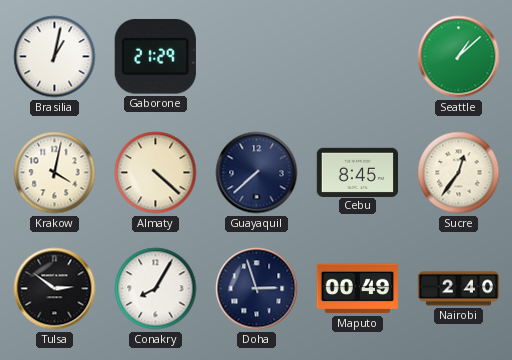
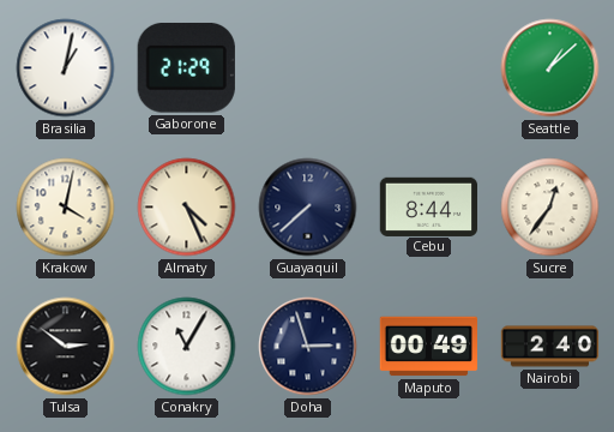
Almaty: 4:22 -> 4:26
Cebu: 8:45 -> 8:44
Conakry: 8:05 -> 11:05
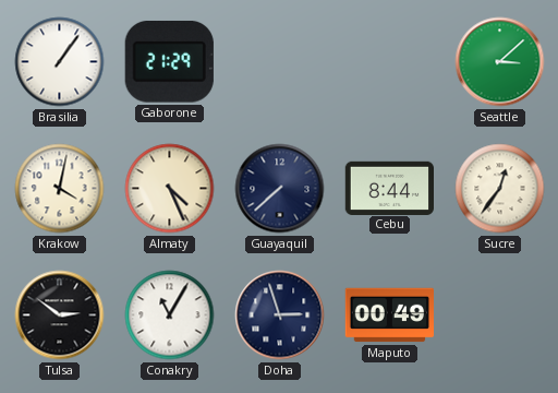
Brasilia: 1:02 -> 1:06
Seattle: 1:08 -> 3:08
Nairobi: 2:40 -> none
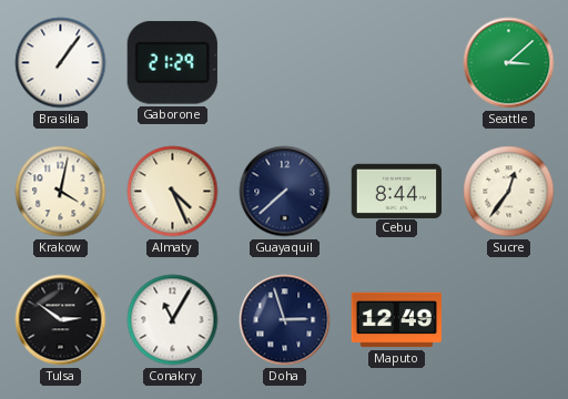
Maputo: 00:49 -> 12:49
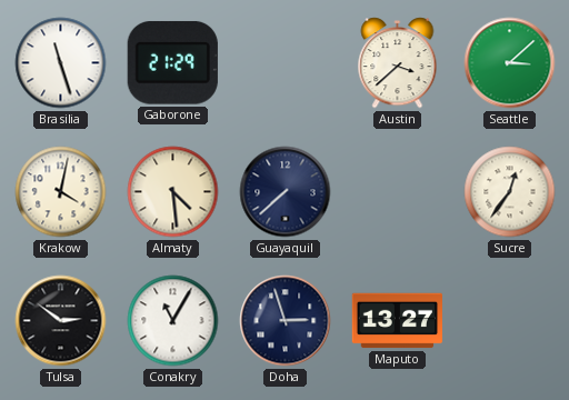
Brasilia: 1:06 -> 11:27
Austin: none -> 3:38
Almaty: 4:26 -> 4:29
Cebu: 8:44 -> none
Maputo: 12:49 -> 13:27
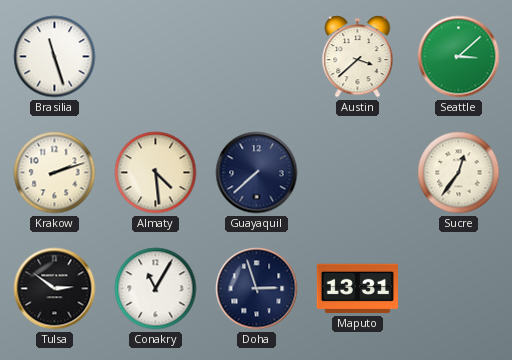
Gaborone: 21:29 -> none
Krakow: 4:02 -> 2:12
Maputo: 13:27 -> 13:31
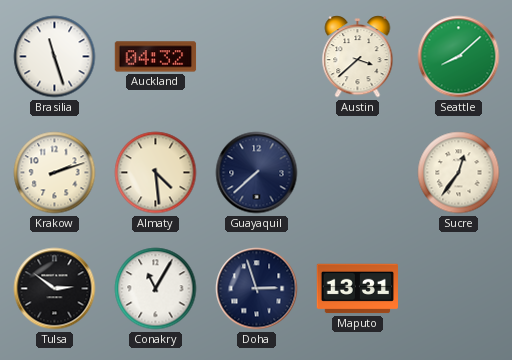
Auckland: none -> 04:32
Seattle: 3:08 -> 8:08
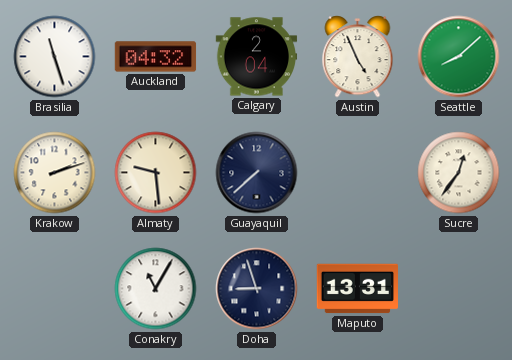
Calgary: none -> 2:04
Austin: 3:38 -> 4:56
Almaty: 4:29 -> 9:29
Tulsa: 2:51 -> none
Doha: 2:57 -> 8:57
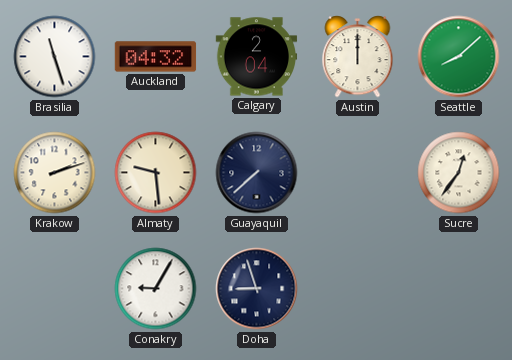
Austin: 4:56 -> 12:00
Conakry: 11:05 -> 9:05
Maputo: 13:31 -> none
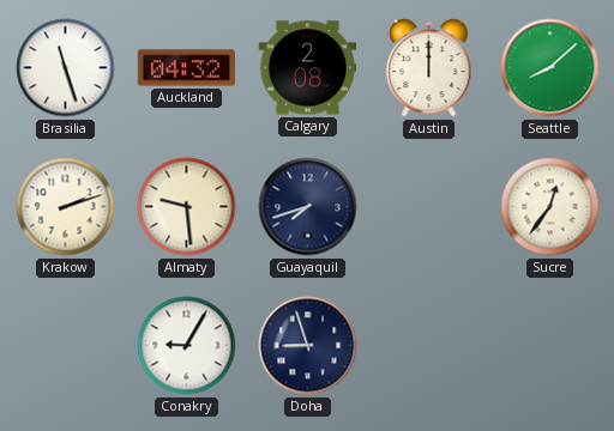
Calgary: 2:04 -> 2:08
Guayaquil: 7:38 -> 7:42
